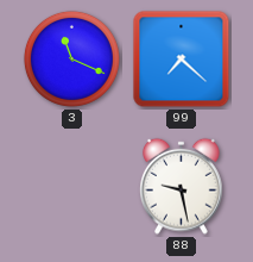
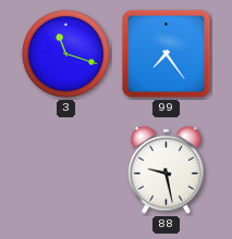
3: 11:19 -> 11:18
99: 7:22 -> 7:24
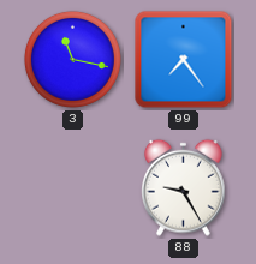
3: 11:18 -> 11:17
88: 9:28 -> 9:25
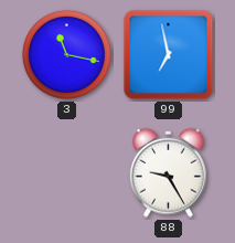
99: 7:24 -> 6:58
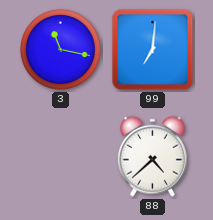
99: 6:58 -> 7:01
88: 9:25 -> 4:38
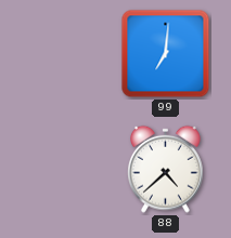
3: 11:17 -> none
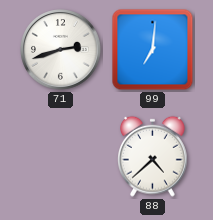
71: none -> 2:42
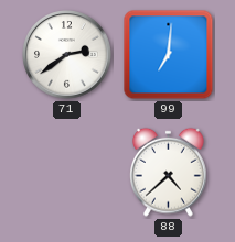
71: 2:42 -> 2:39
